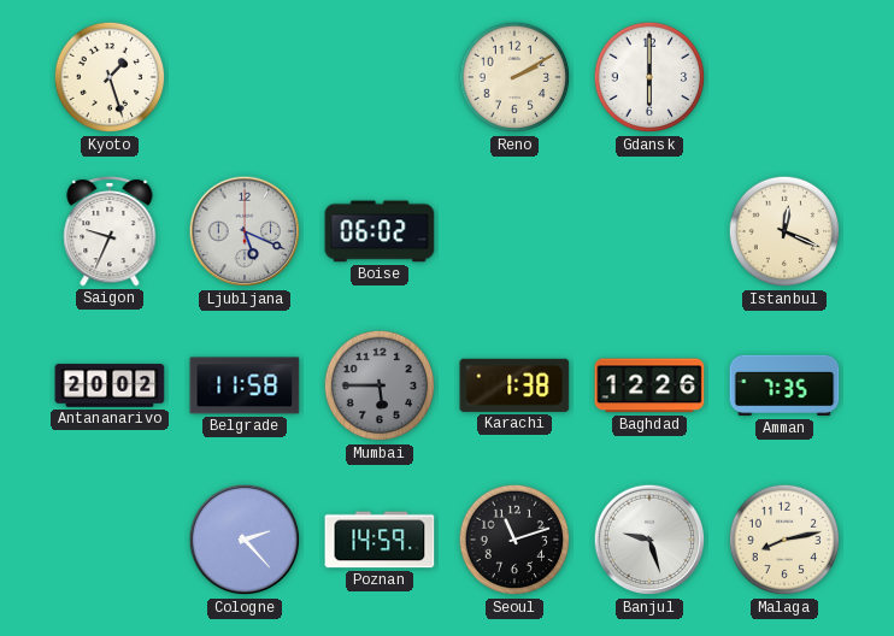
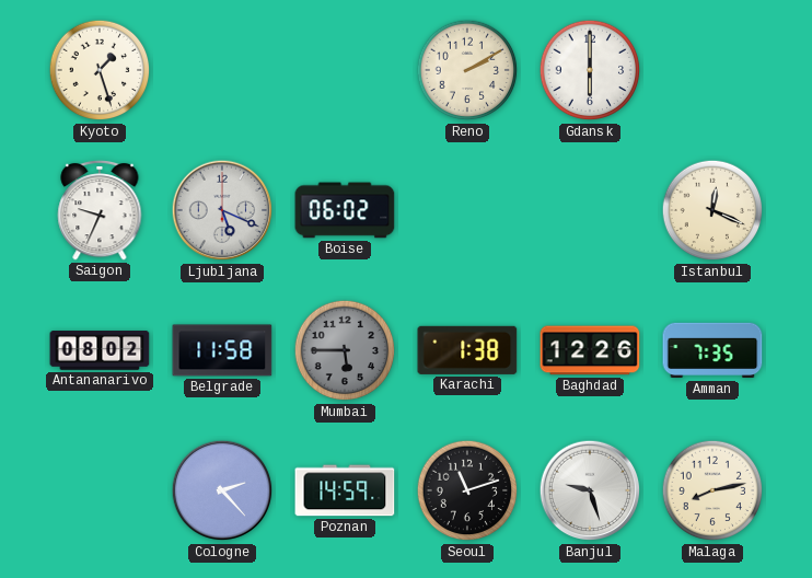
Antananarivo: 20:02 -> 08:02
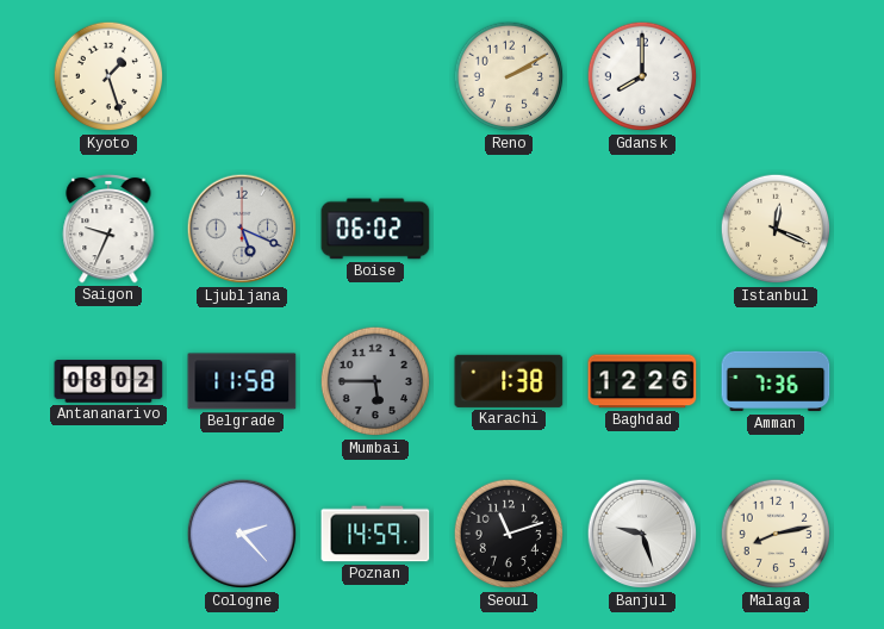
Gdansk: 6:00 -> 8:00
Amman: 7:35 -> 7:36
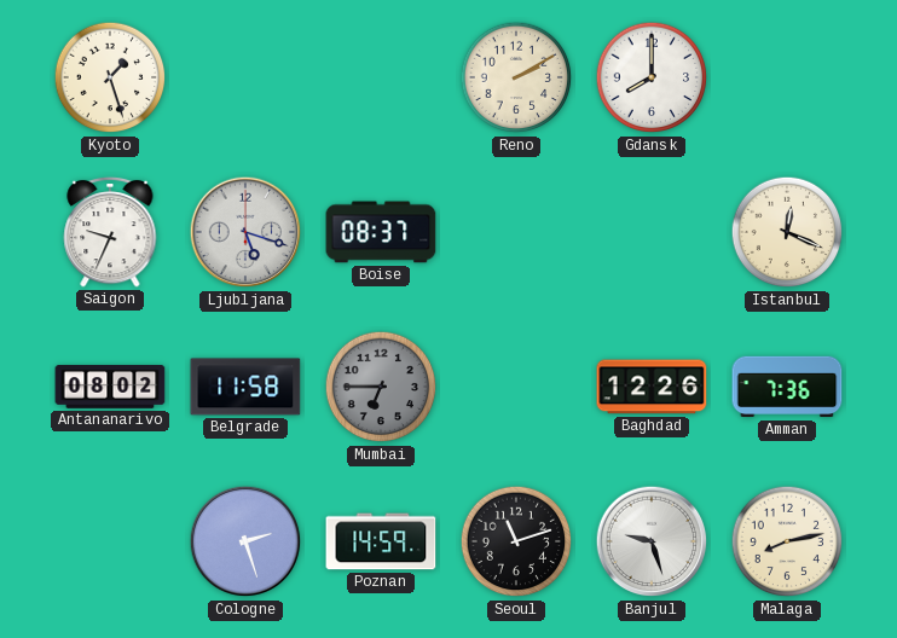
Ljubljana: 5:19 -> 5:18
Boise: 06:02 -> 08:37
Mumbai: 5:45 -> 6:45
Karachi: 1:38 -> none
Cologne: 2:23 -> 2:27
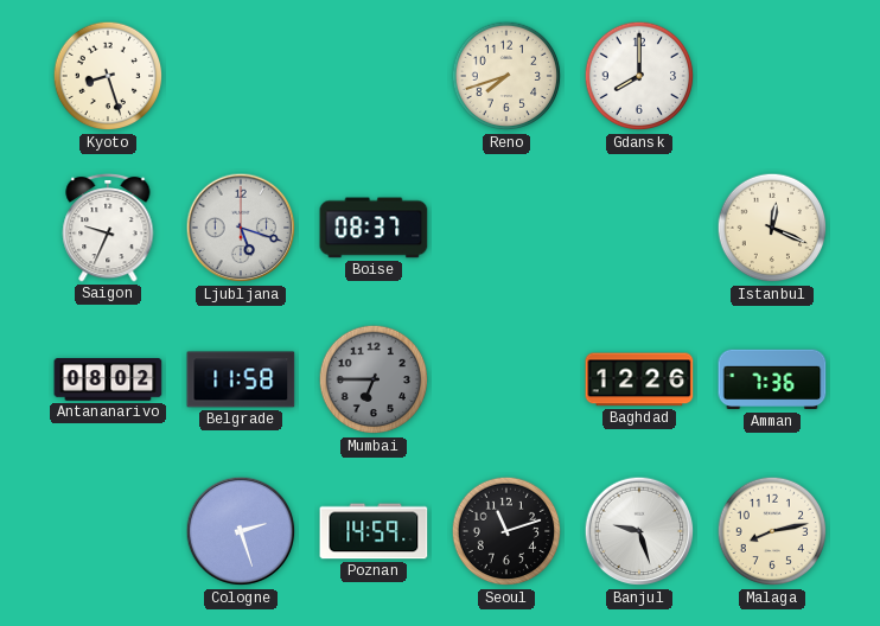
Kyoto: 1:27 -> 8:27
Reno: 2:10 -> 7:42
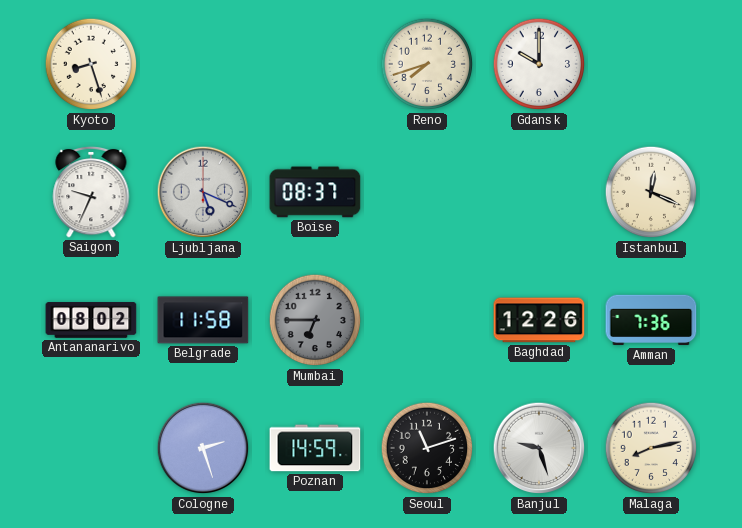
Gdansk: 8:00 -> 10:00
Ljubljana: 5:18 -> 5:19
